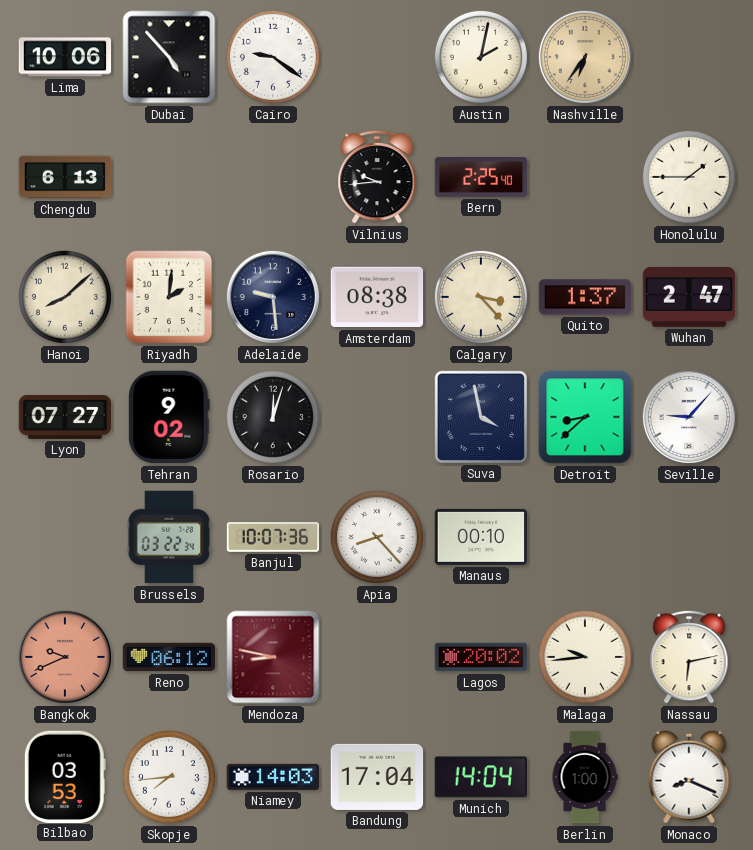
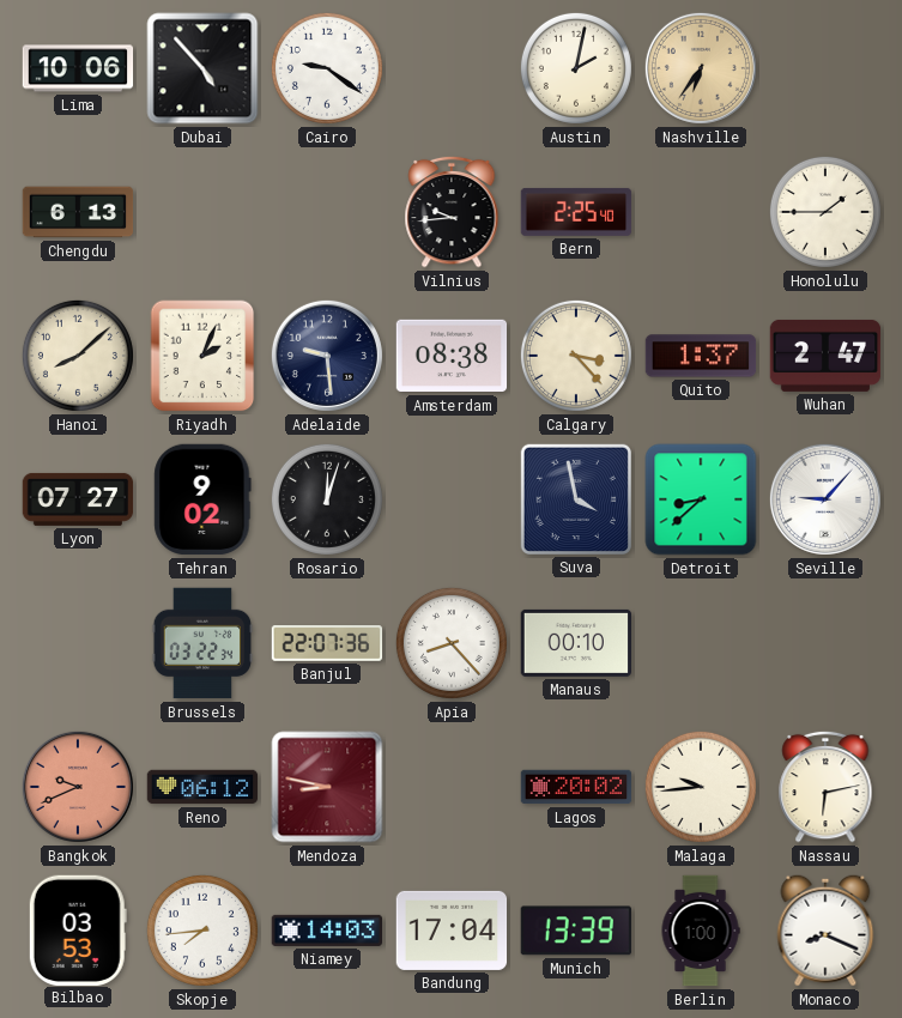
Riyadh: 2:01 -> 2:04
Banjul: 10:07 -> 22:07
Munich: 14:04 -> 13:39
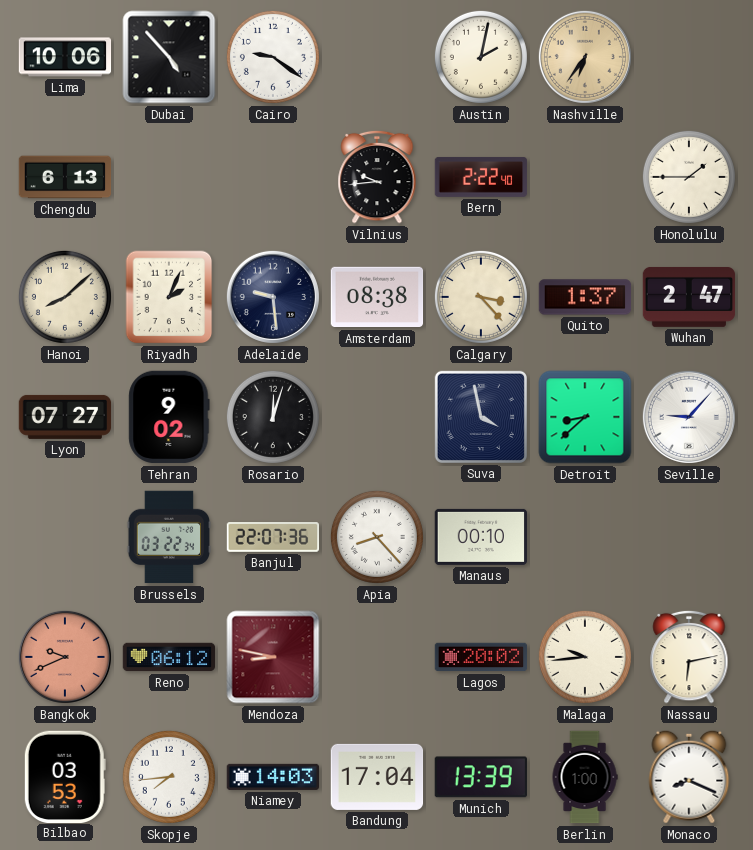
Bern: 2:25 -> 2:22
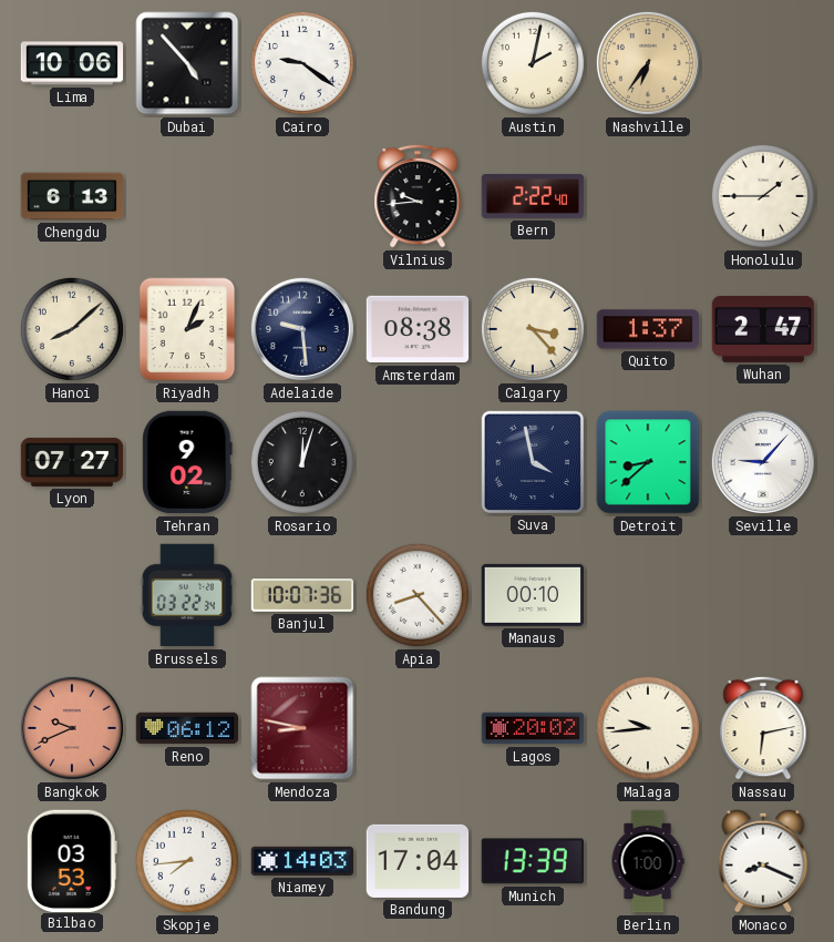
Banjul: 22:07 -> 10:07
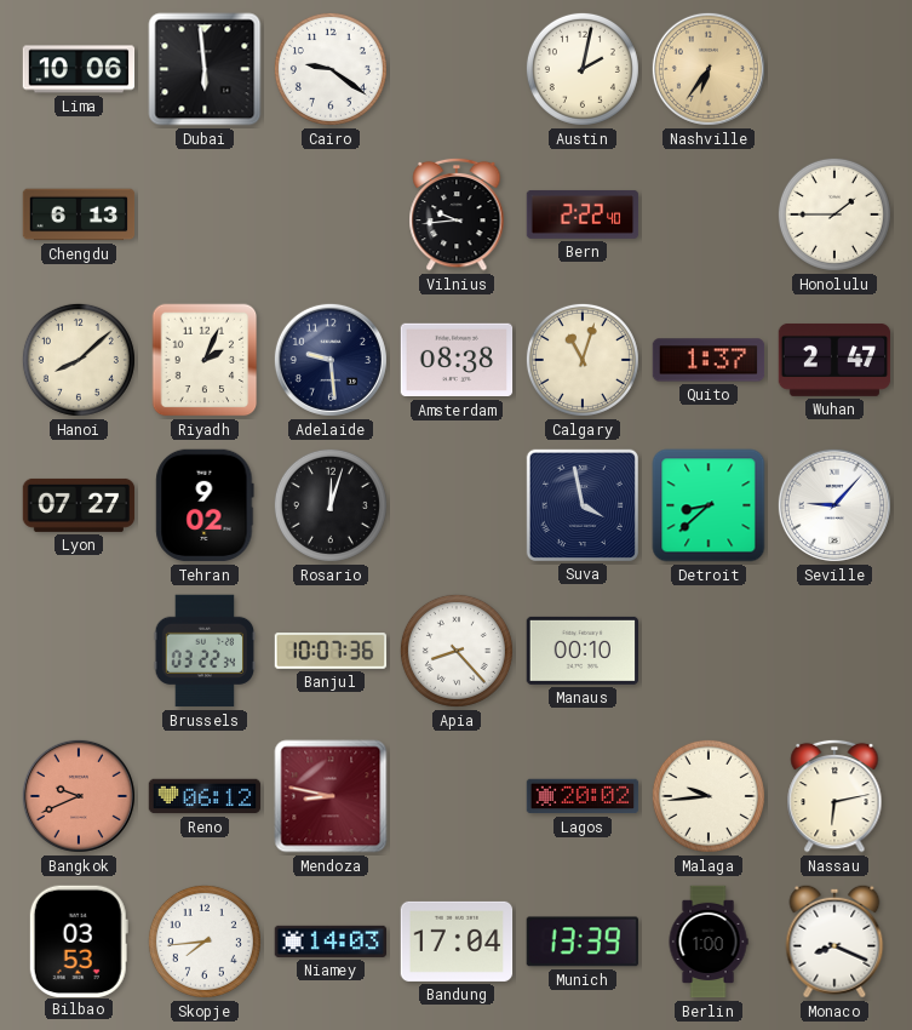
Dubai: 4:53 -> 5:59
Calgary: 3:23 -> 11:03
